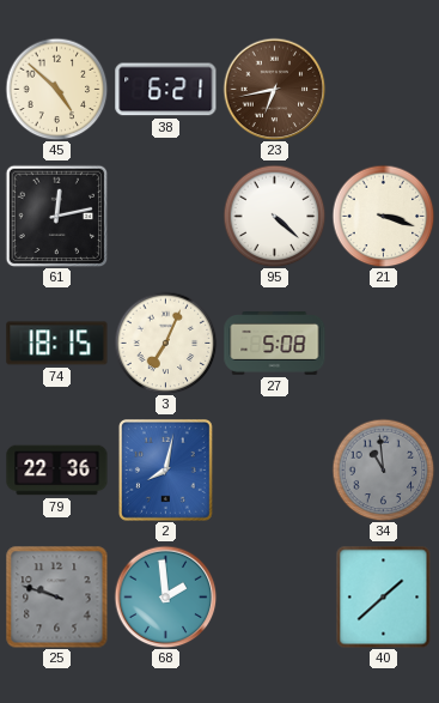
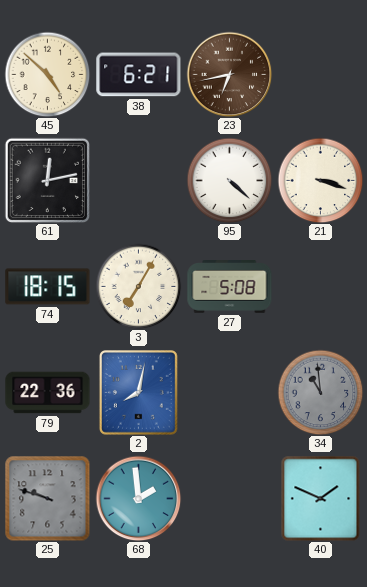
3: 7:04 -> 7:05
40: 1:38 -> 1:49
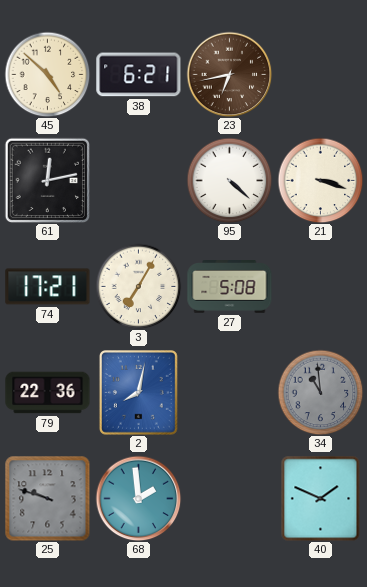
74: 18:15 -> 17:21
